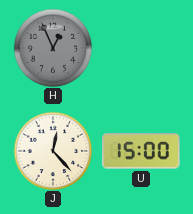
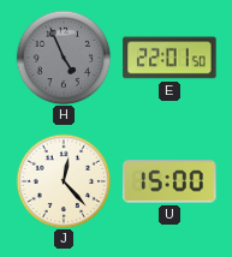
H: 12:56 -> 4:56
E: none -> 22:01
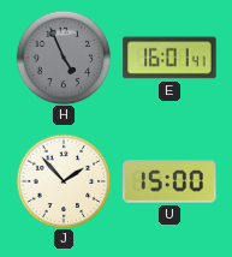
E: 22:01 -> 16:01
J: 12:23 -> 1:53
